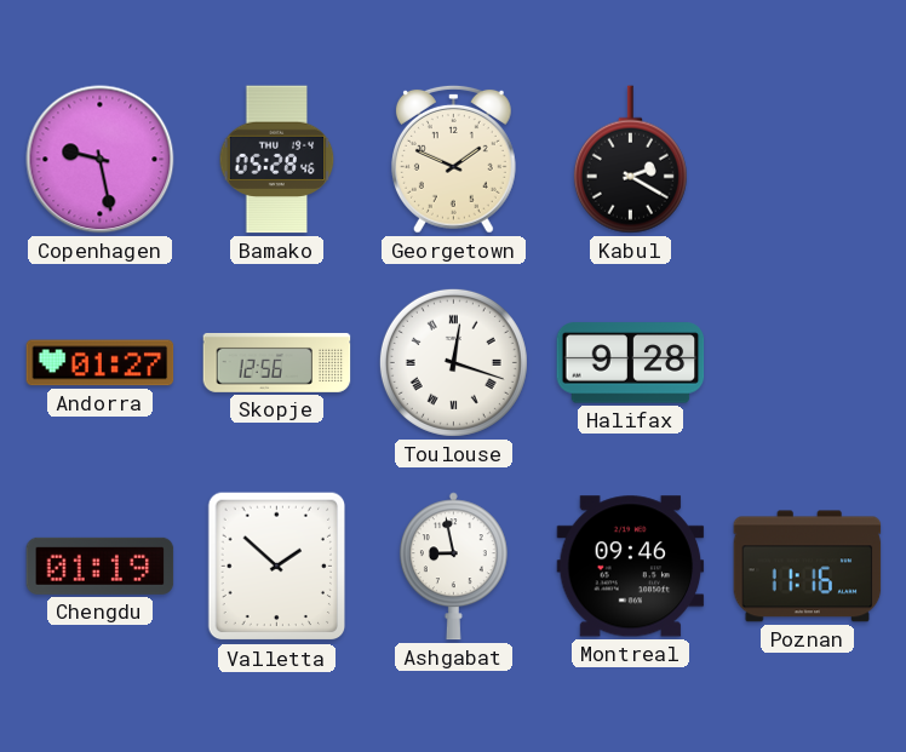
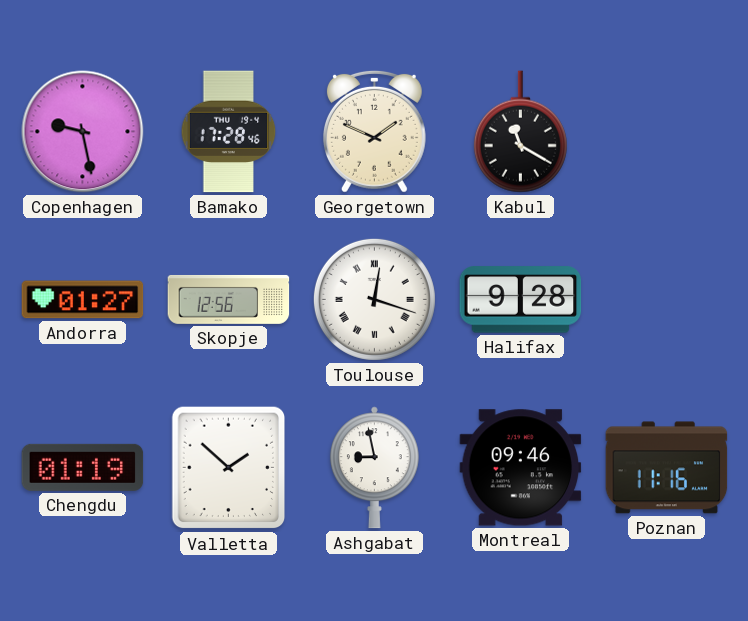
Bamako: 05:28 -> 17:28
Kabul: 2:20 -> 11:20
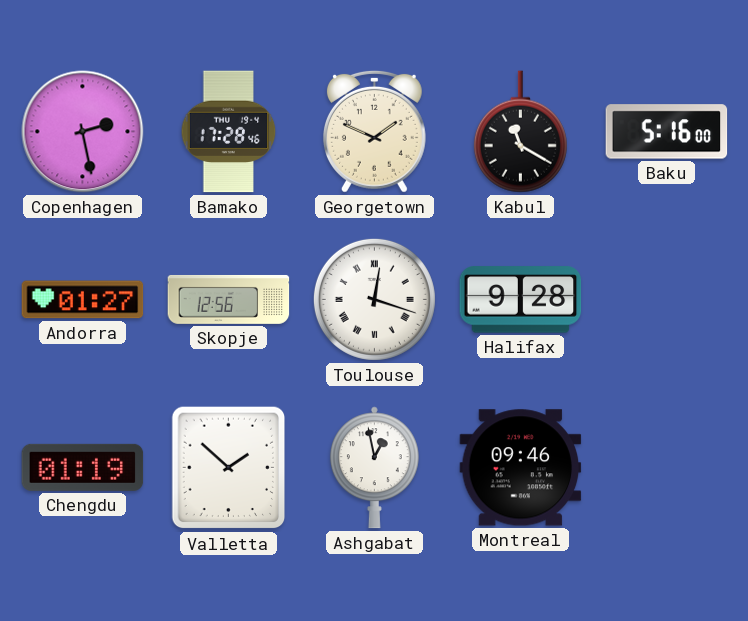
Copenhagen: 9:28 -> 2:28
Baku: none -> 5:16
Ashgabat: 8:58 -> 12:58
Poznan: 11:16 -> none
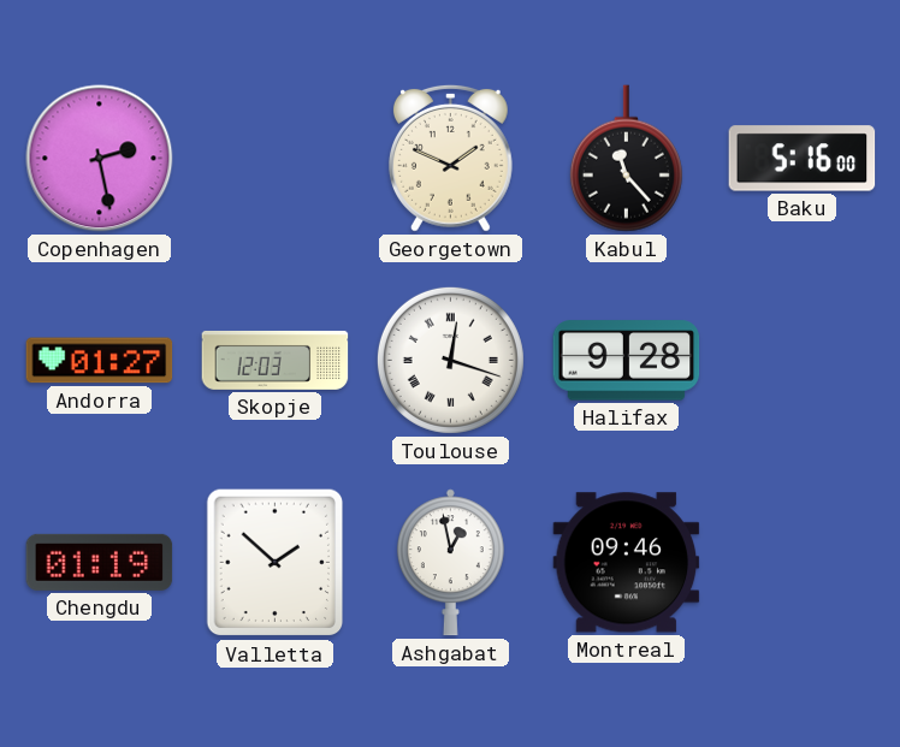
Bamako: 17:28 -> none
Kabul: 11:20 -> 11:23
Skopje: 12:56 -> 12:03
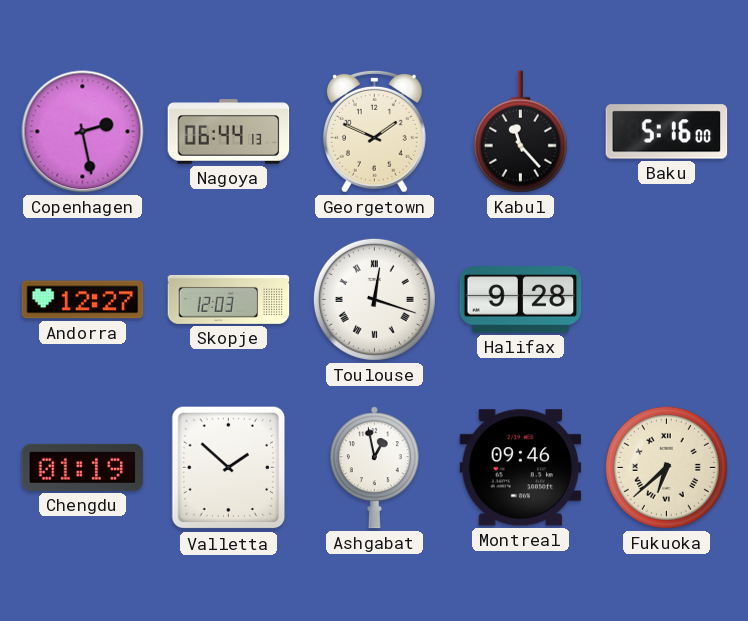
Nagoya: none -> 06:44
Andorra: 01:27 -> 12:27
Fukuoka: none -> 6:38
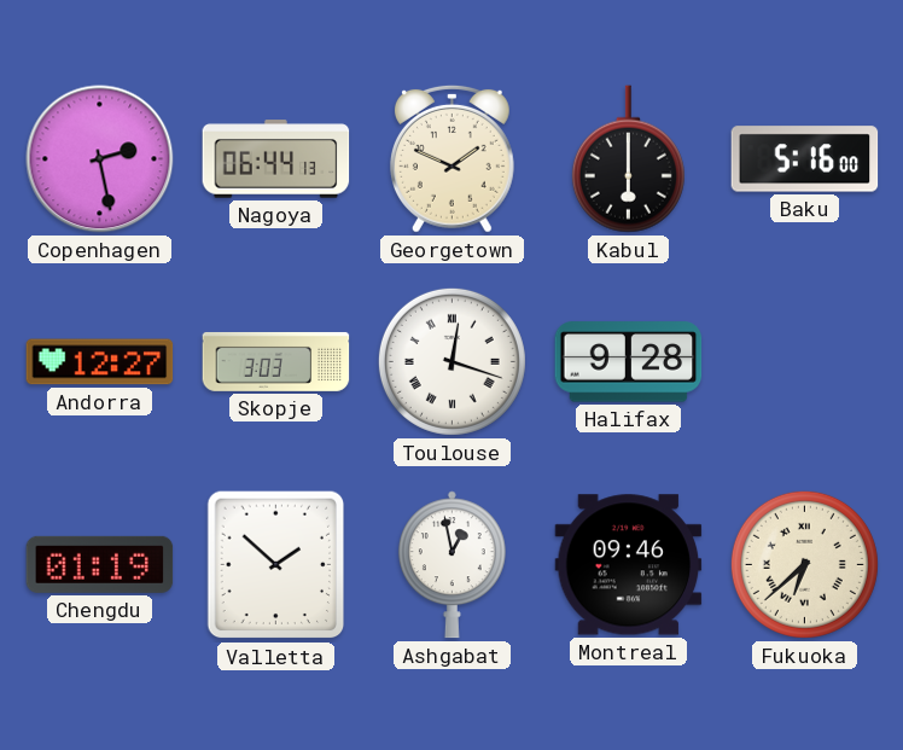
Kabul: 11:23 -> 6:00
Skopje: 12:03 -> 3:03
